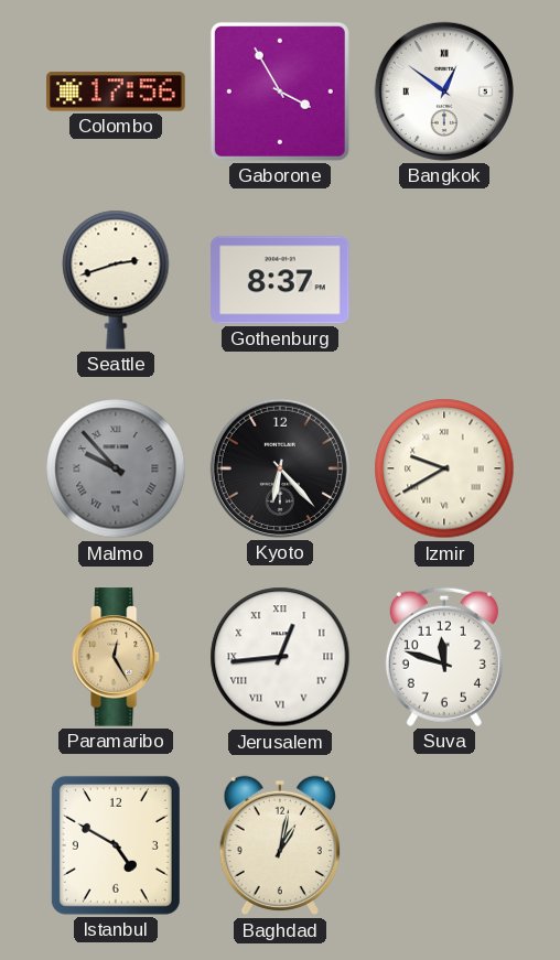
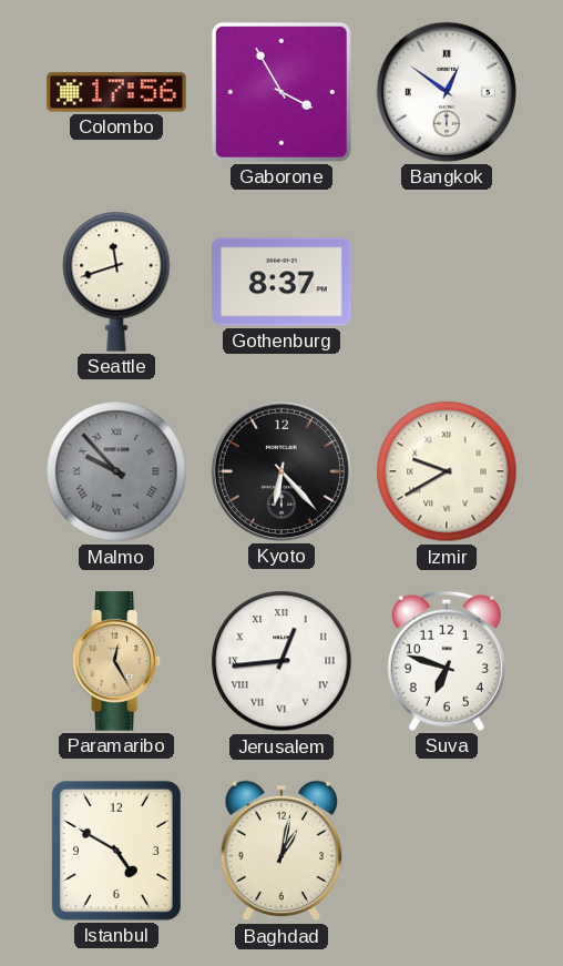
Seattle: 2:42 -> 11:42
Suva: 11:48 -> 6:48
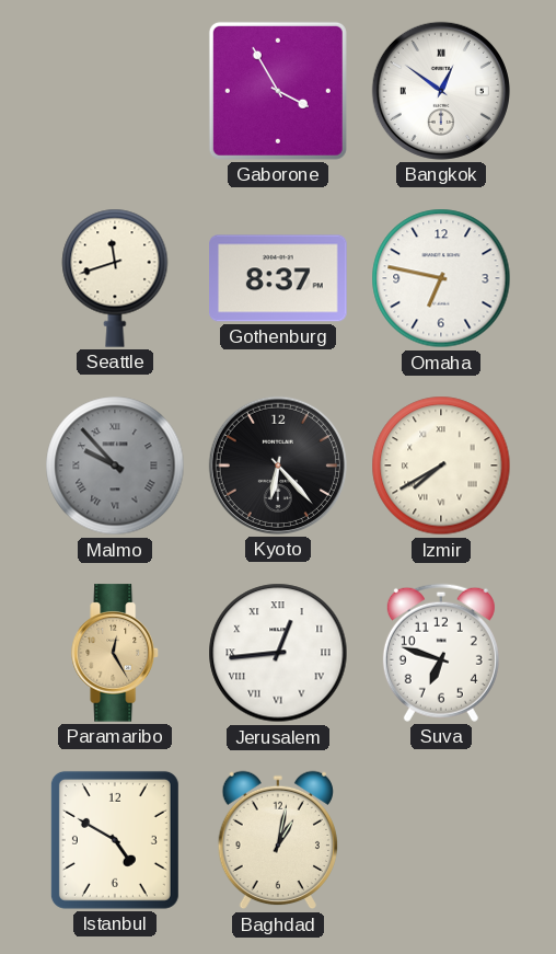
Colombo: 17:56 -> none
Omaha: none -> 6:47
Izmir: 9:40 -> 7:40
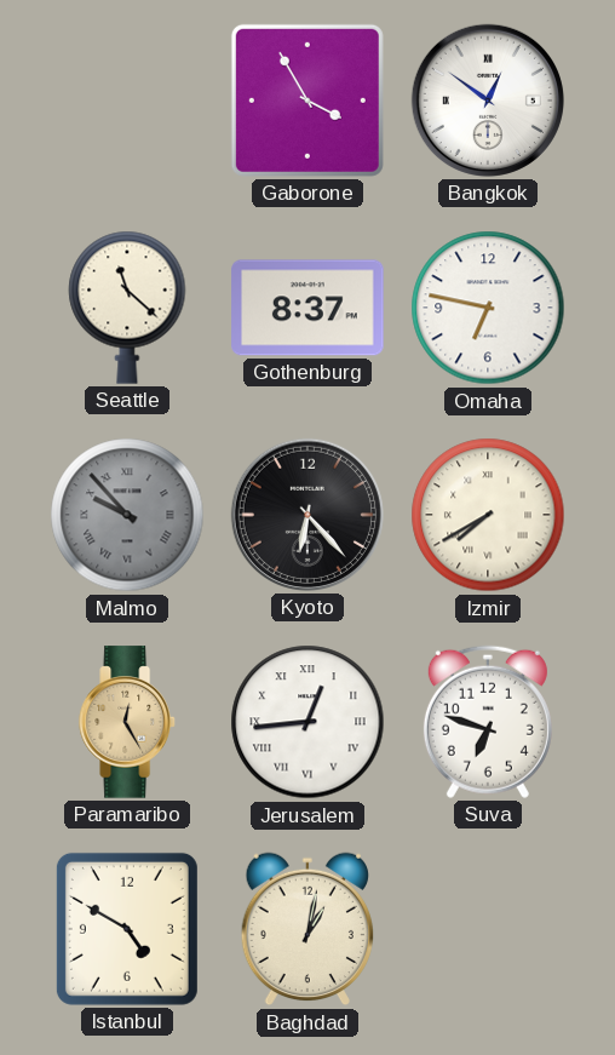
Seattle: 11:42 -> 11:22
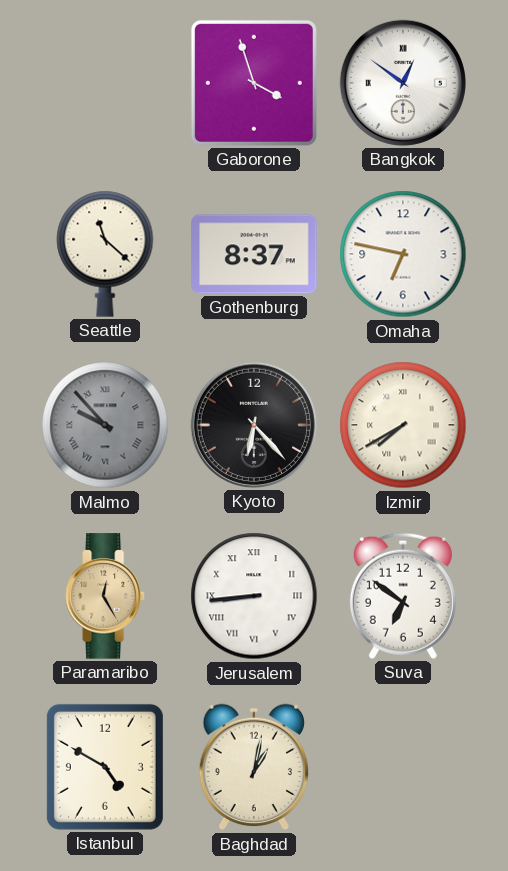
Gaborone: 3:55 -> 3:57
Jerusalem: 12:44 -> 8:44
Suva: 6:48 -> 6:51
